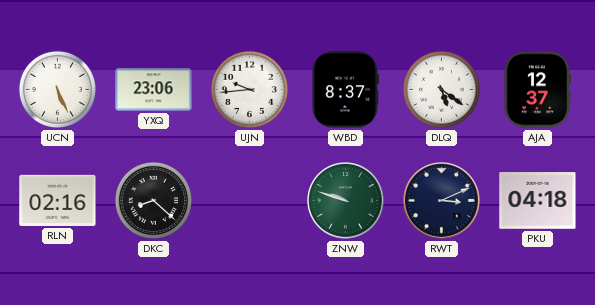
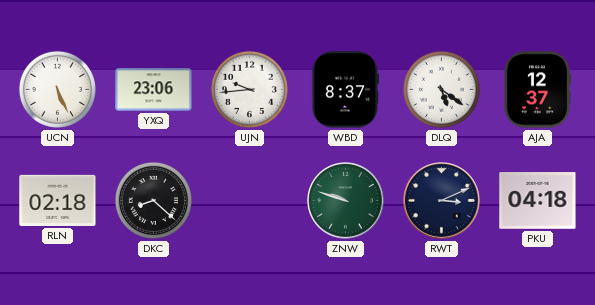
RLN: 02:16 -> 02:18
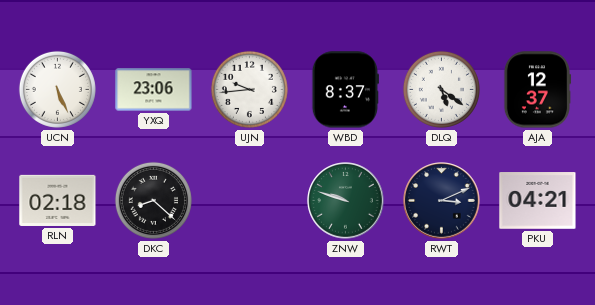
PKU: 04:18 -> 04:21
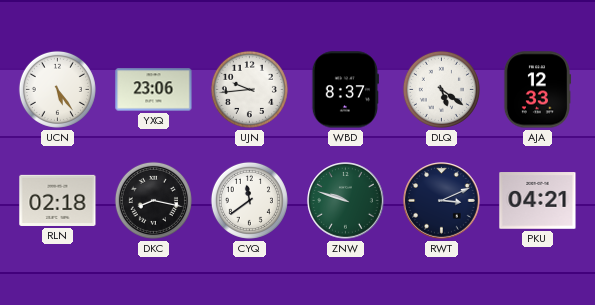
UCN: 5:26 -> 5:24
AJA: 12:37 -> 12:33
DKC: 8:22 -> 8:17
CYQ: none -> 11:39
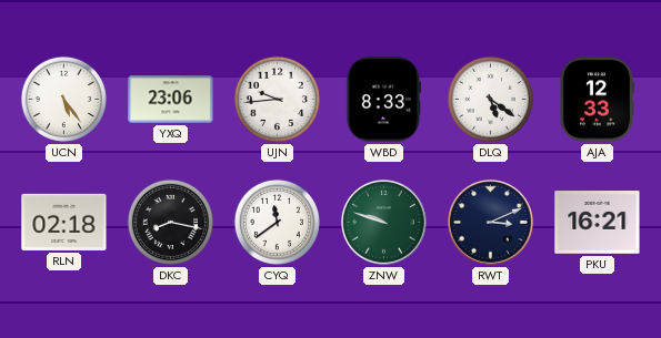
WBD: 8:37 -> 8:33
PKU: 04:21 -> 16:21
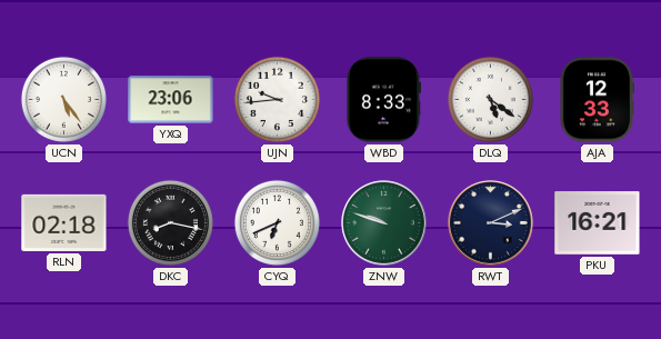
CYQ: 11:39 -> 6:41
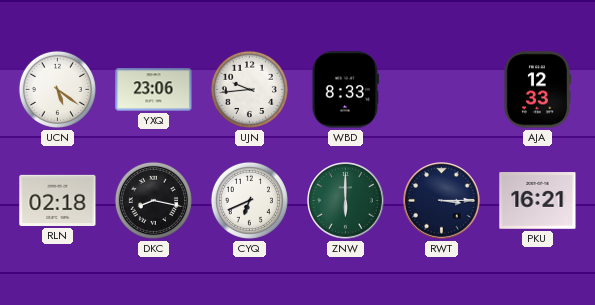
UCN: 5:24 -> 5:21
DLQ: 5:21 -> none
ZNW: 9:48 -> 6:00
RWT: 3:11 -> 3:15
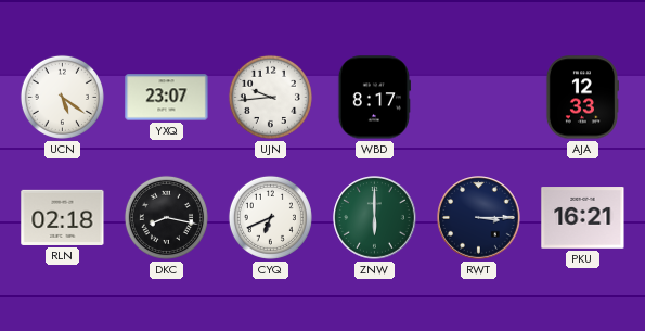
YXQ: 23:06 -> 23:07
WBD: 8:33 -> 8:17
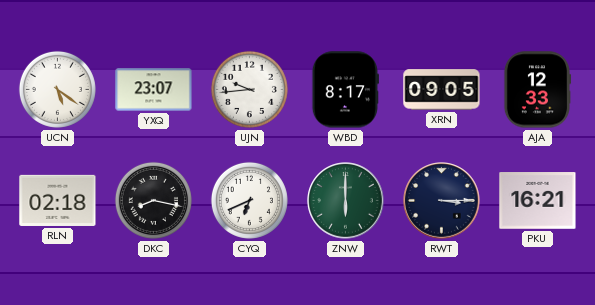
XRN: none -> 09:05
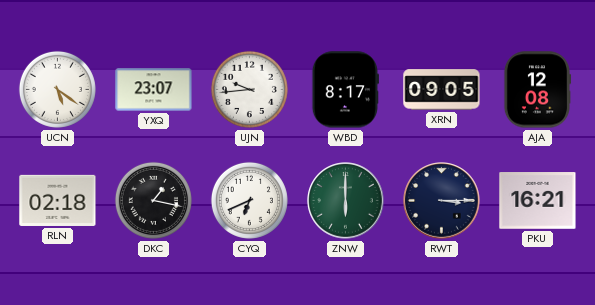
AJA: 12:33 -> 12:08
DKC: 8:17 -> 1:17
